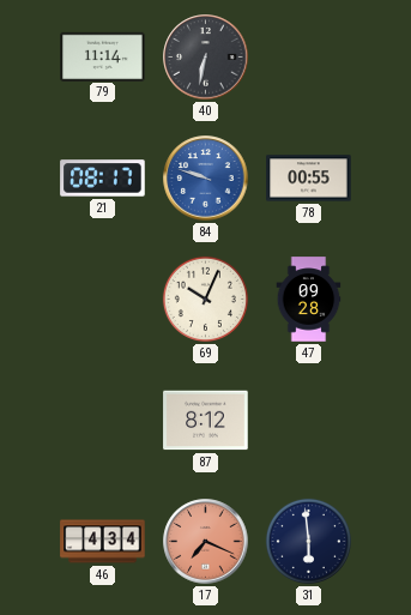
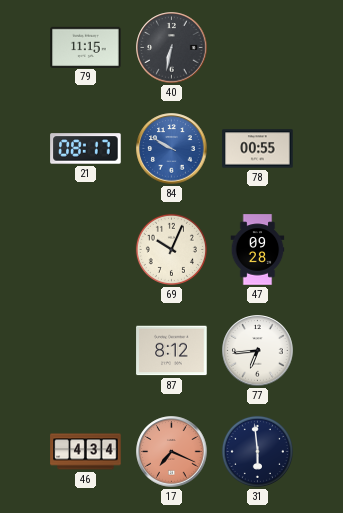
79: 11:14 -> 11:15
84: 9:48 -> 9:50
77: none -> 6:44
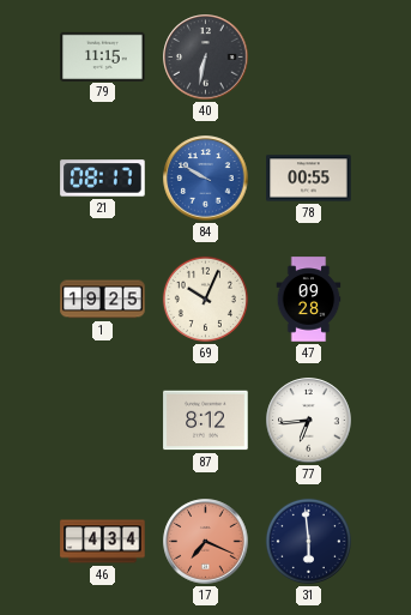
1: none -> 19:25
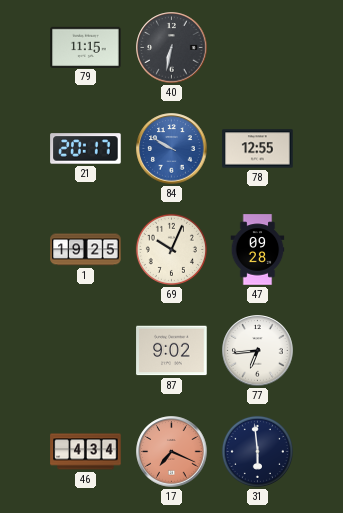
21: 08:17 -> 20:17
78: 00:55 -> 12:55
87: 8:12 -> 9:02
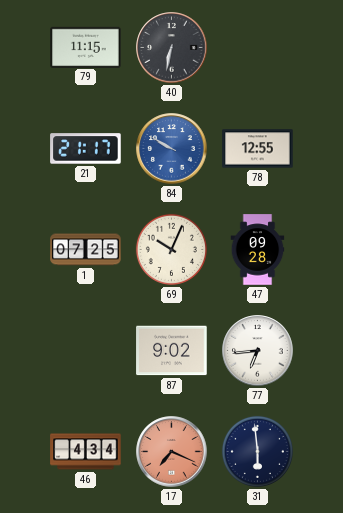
21: 20:17 -> 21:17
1: 19:25 -> 07:25
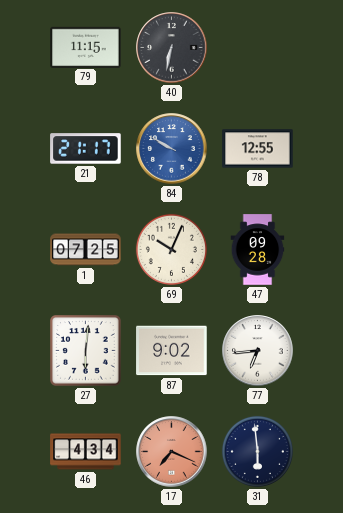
27: none -> 6:01
